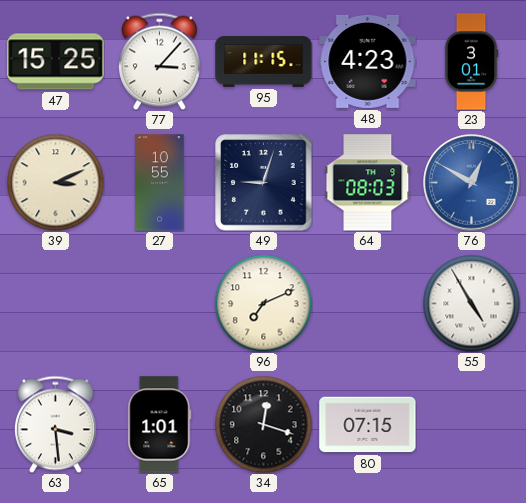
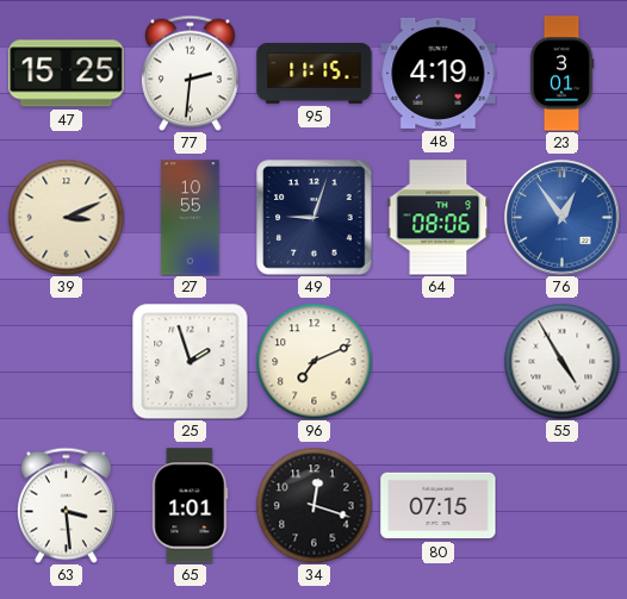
77: 3:07 -> 2:31
48: 4:23 -> 4:19
64: 08:03 -> 08:06
76: 12:50 -> 12:54
25: none -> 1:57
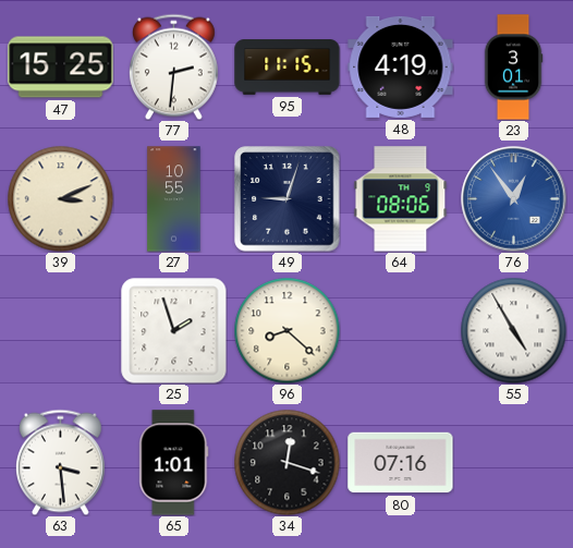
96: 7:11 -> 8:22
80: 07:15 -> 07:16
